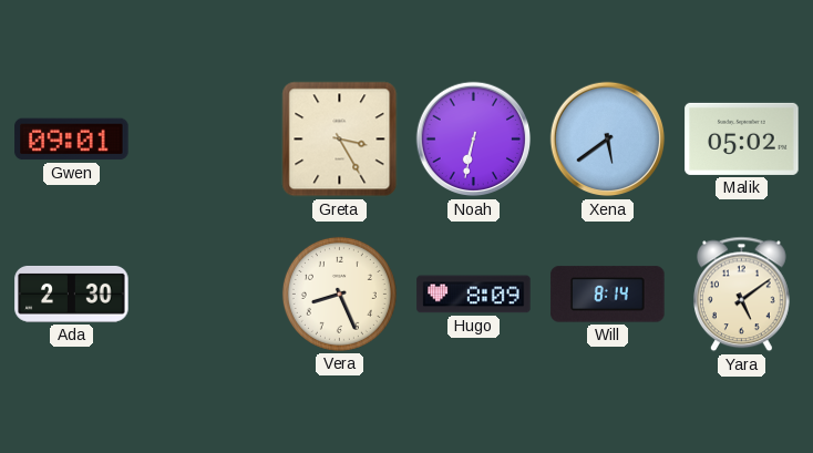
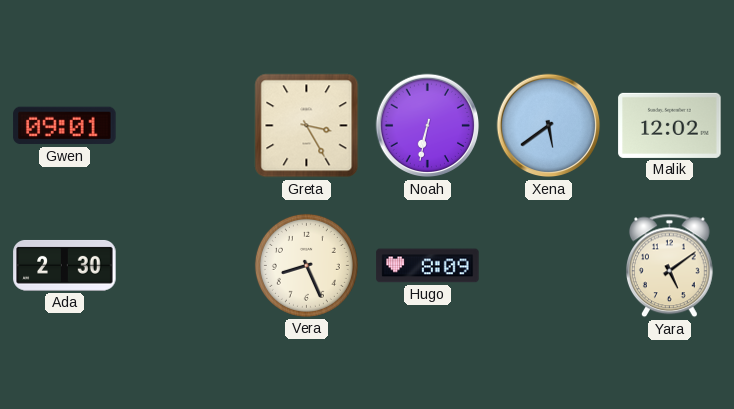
Malik: 05:02 -> 12:02
Will: 8:14 -> none
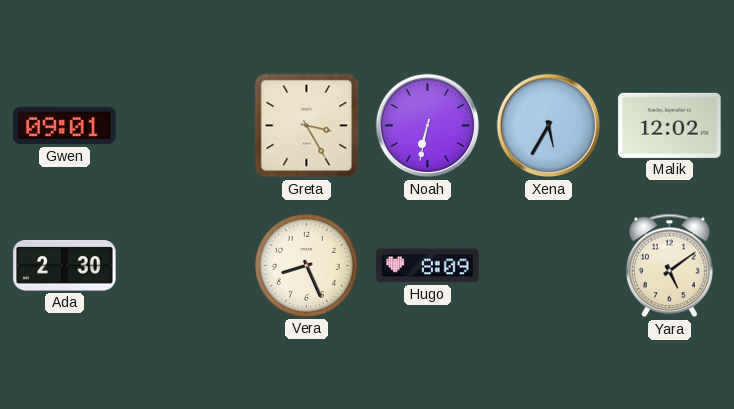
Xena: 5:39 -> 5:35
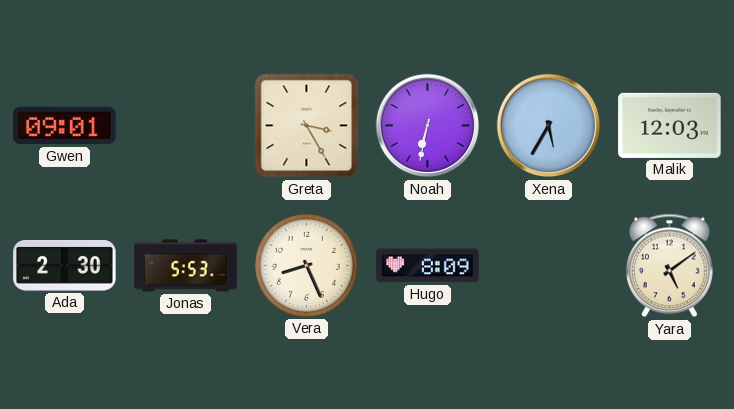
Malik: 12:02 -> 12:03
Jonas: none -> 5:53
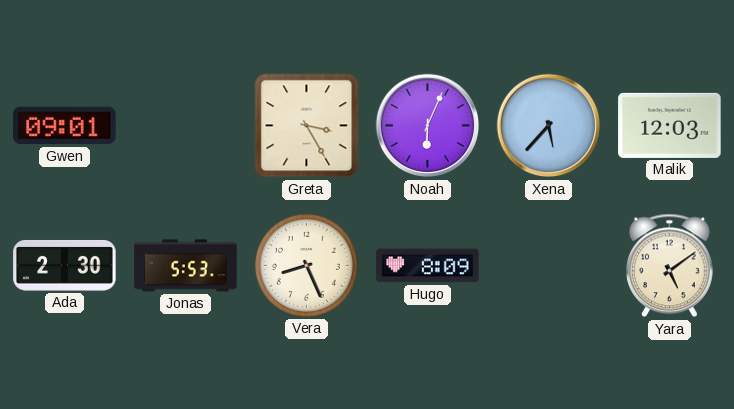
Noah: 6:32 -> 6:04
Xena: 5:35 -> 5:37
